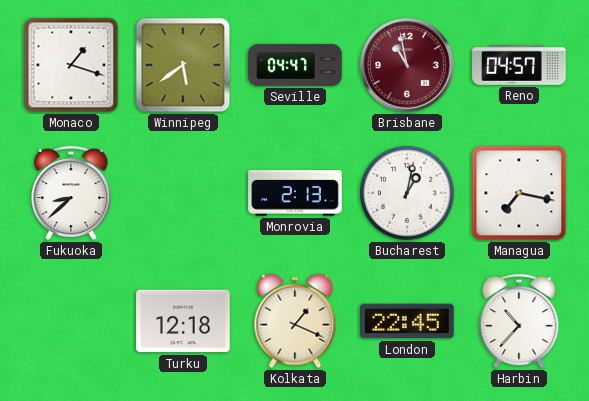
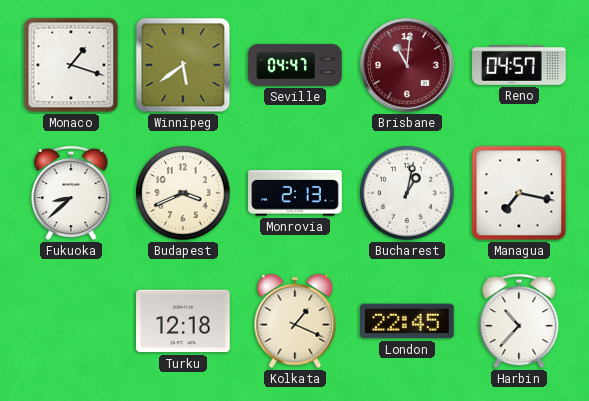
Brisbane: 10:58 -> 11:01
Budapest: none -> 3:41
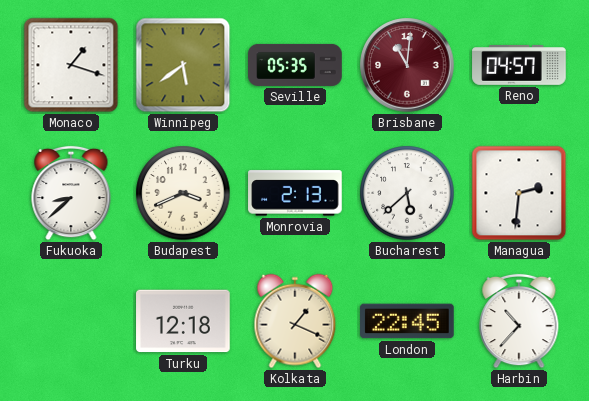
Seville: 04:47 -> 05:35
Bucharest: 1:02 -> 5:38
Managua: 7:17 -> 2:31
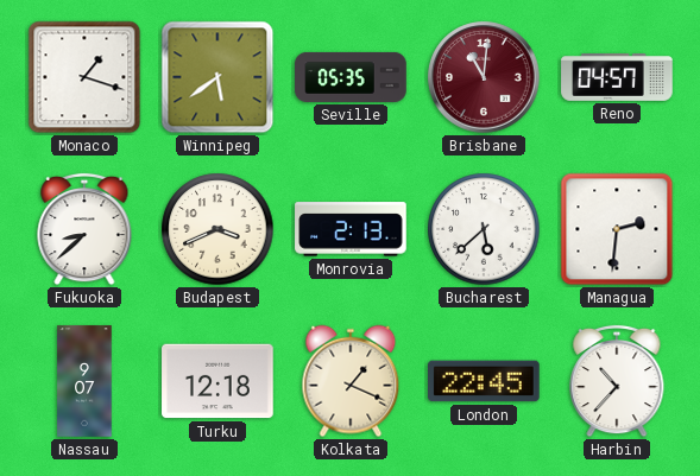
Nassau: none -> 9:07
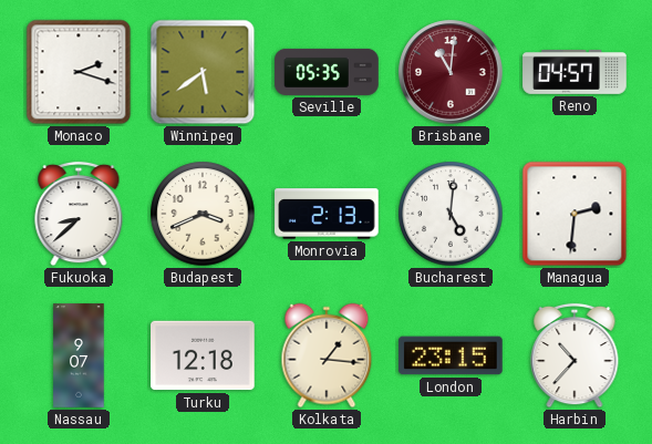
Monaco: 1:18 -> 2:18
Bucharest: 5:38 -> 5:01
Kolkata: 1:19 -> 1:16
London: 22:45 -> 23:15
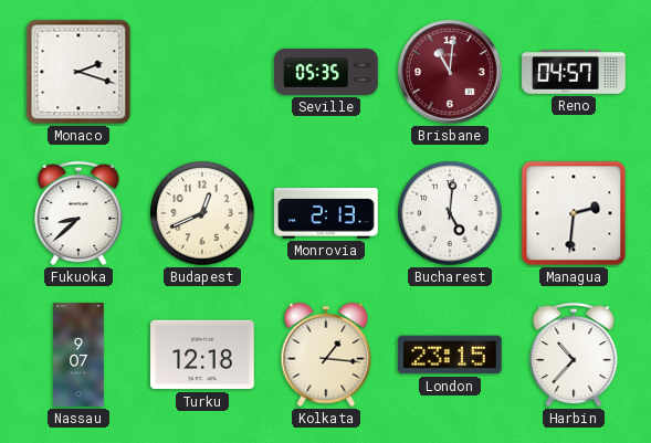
Winnipeg: 5:39 -> none
Budapest: 3:41 -> 12:41
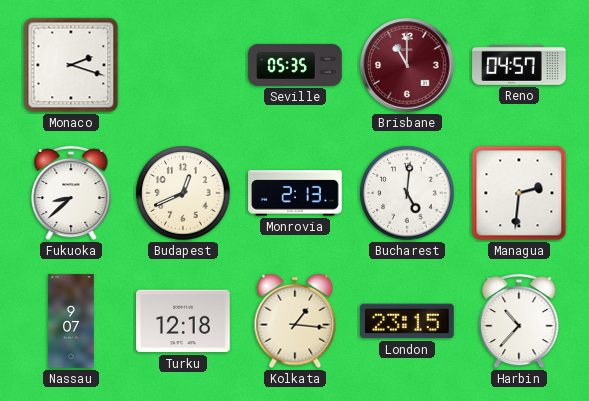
Brisbane: 11:01 -> 11:00
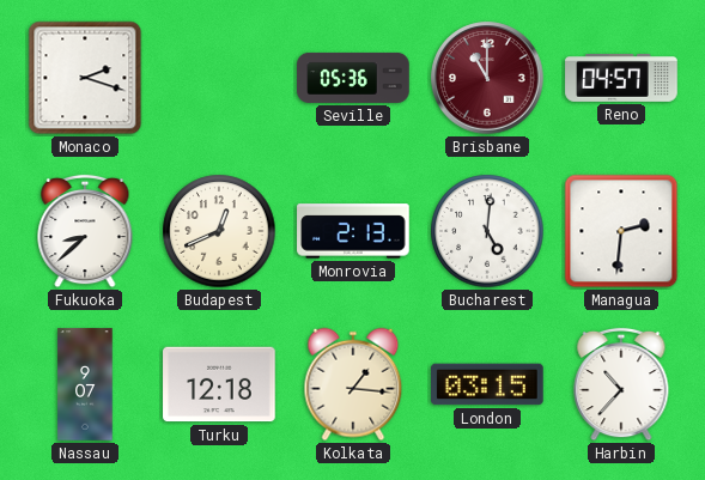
Seville: 05:35 -> 05:36
London: 23:15 -> 03:15
